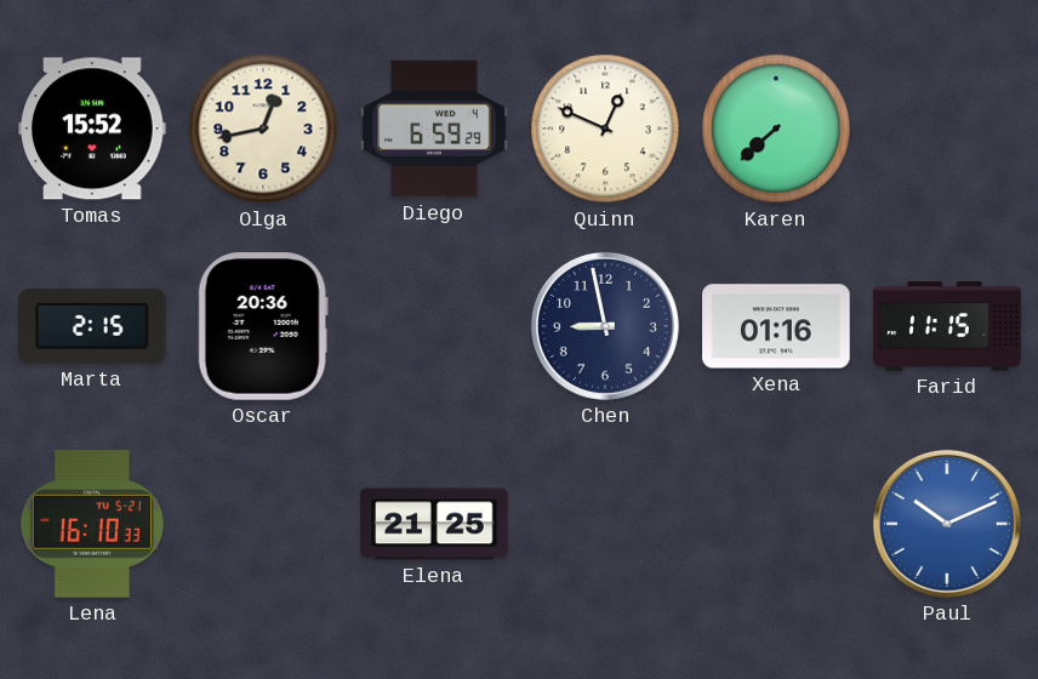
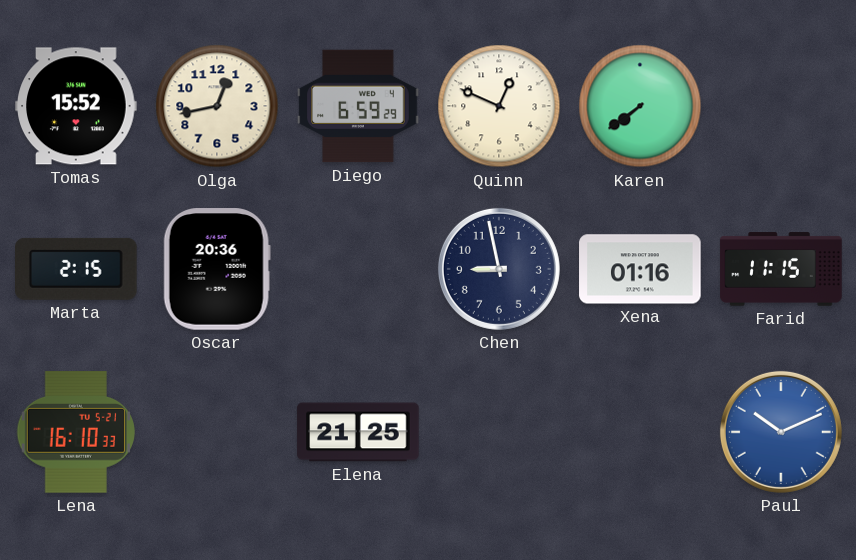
Karen: 7:38 -> 7:39
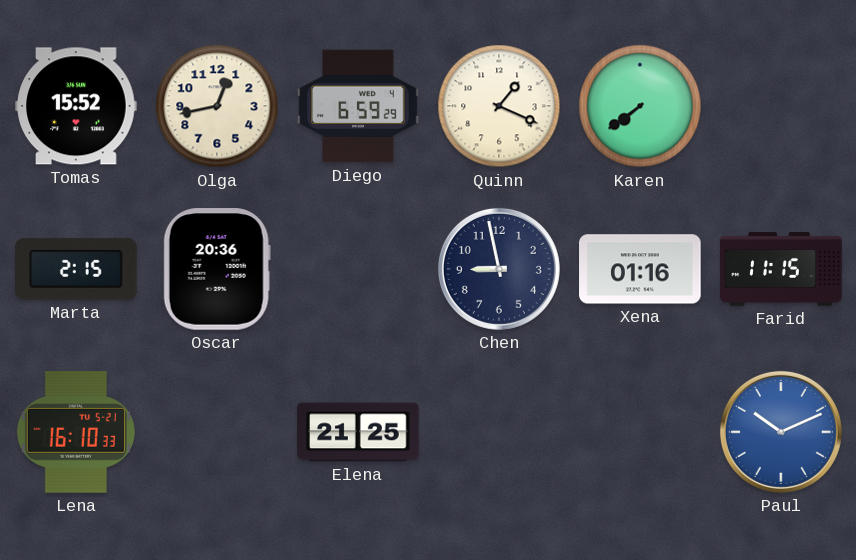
Quinn: 12:49 -> 1:19
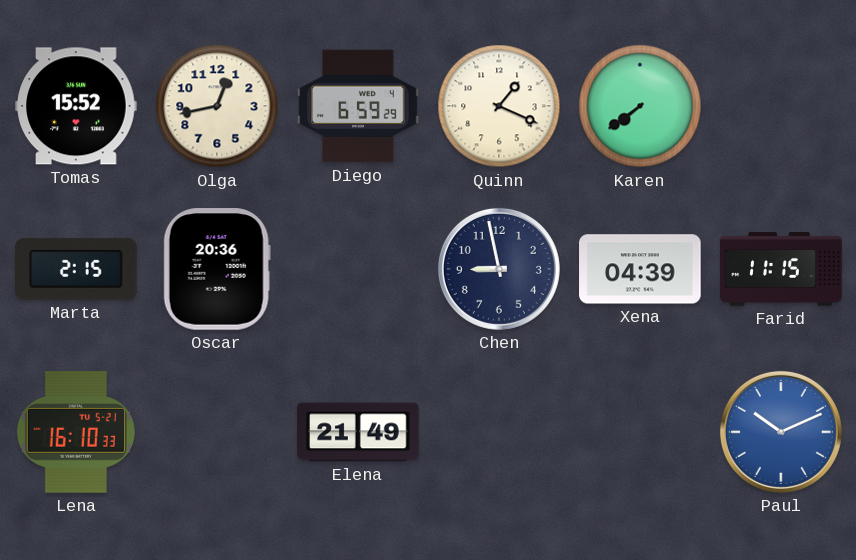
Xena: 01:16 -> 04:39
Elena: 21:25 -> 21:49
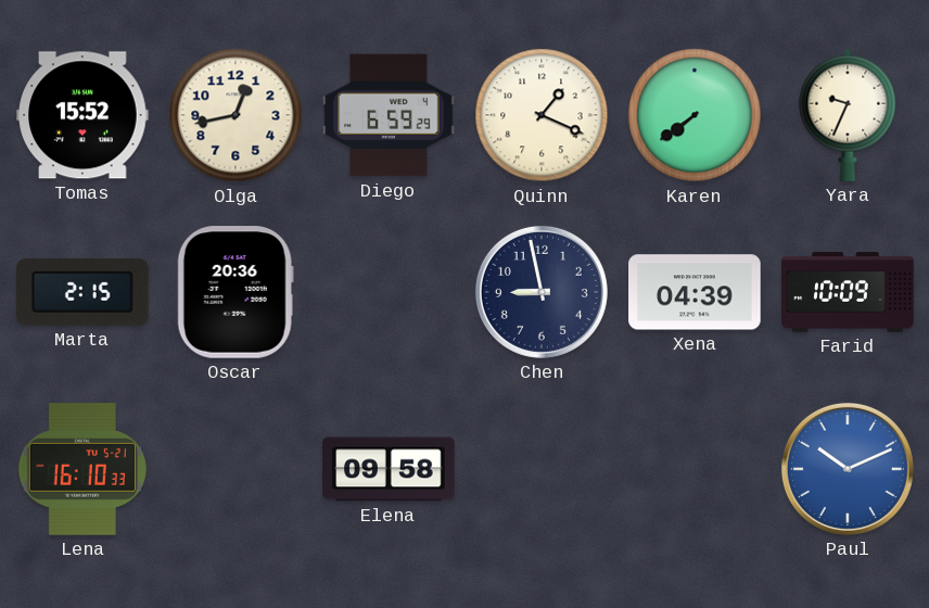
Yara: none -> 9:34
Farid: 11:15 -> 10:09
Elena: 21:49 -> 09:58
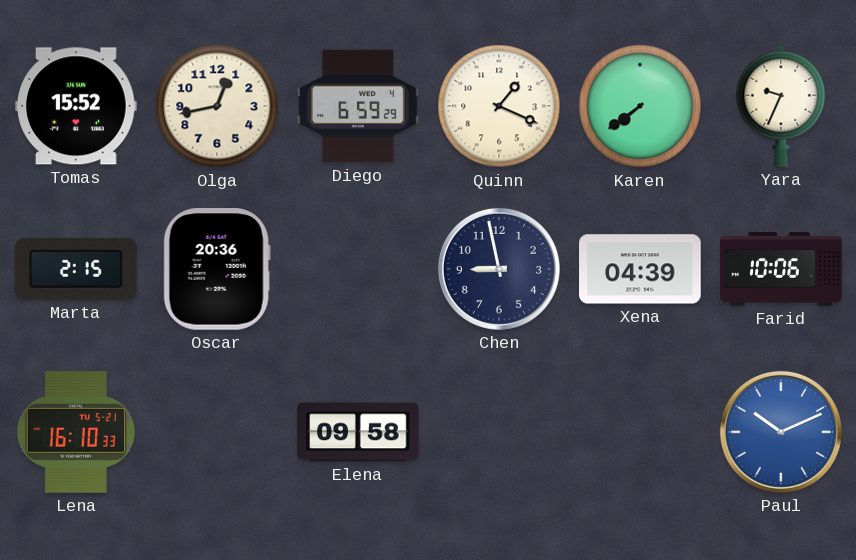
Farid: 10:09 -> 10:06
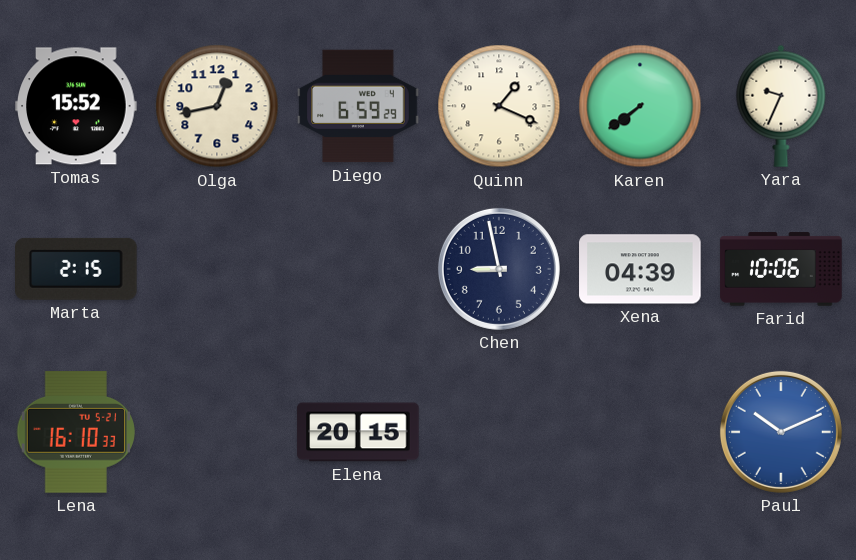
Oscar: 20:36 -> none
Elena: 09:58 -> 20:15
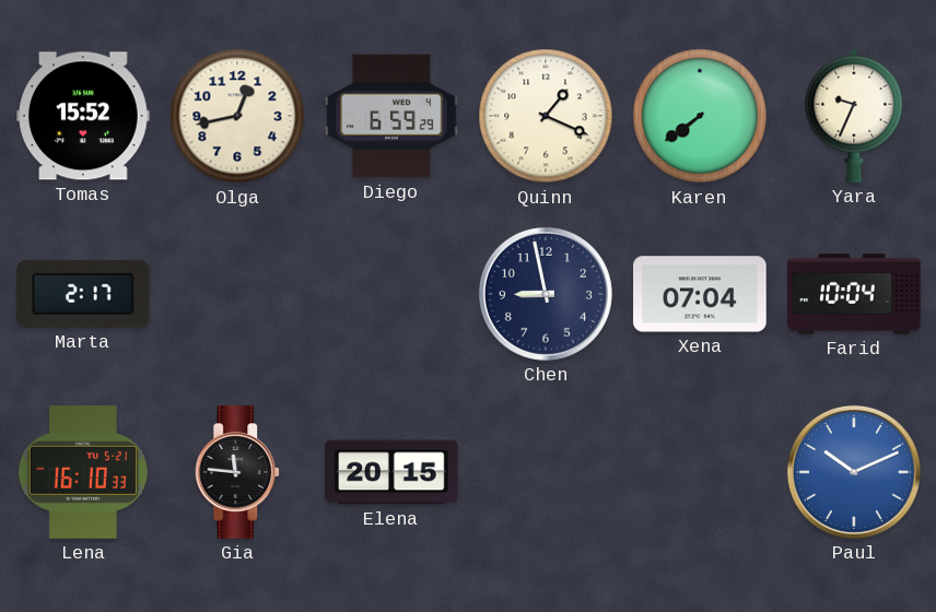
Marta: 2:15 -> 2:17
Xena: 04:39 -> 07:04
Farid: 10:06 -> 10:04
Gia: none -> 11:46
